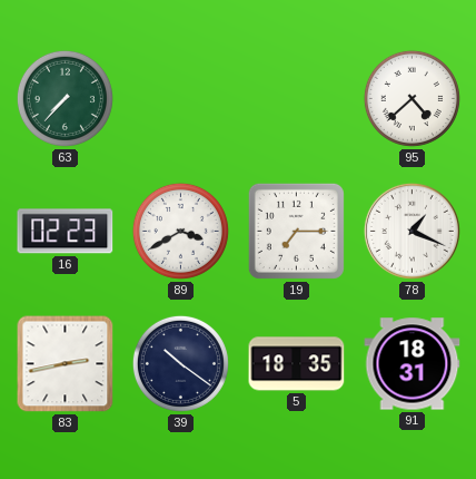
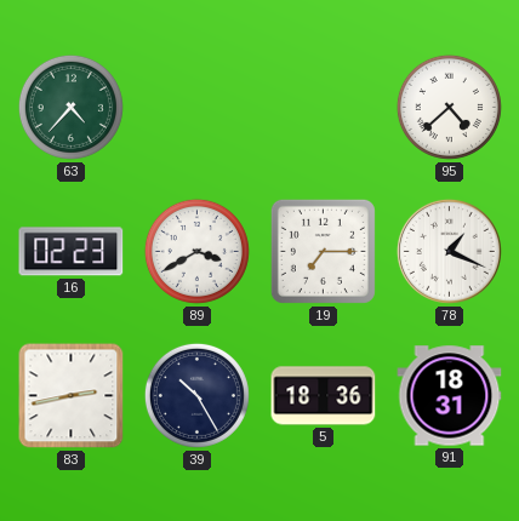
63: 7:37 -> 4:37
39: 10:21 -> 10:25
5: 18:35 -> 18:36
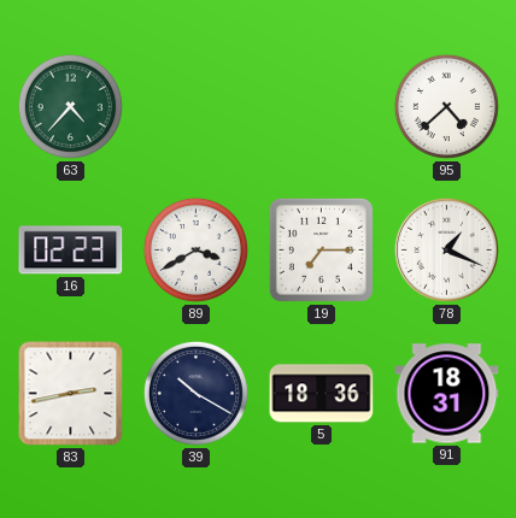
39: 10:25 -> 10:20
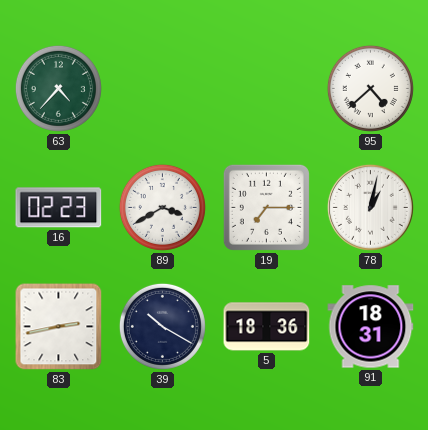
78: 1:19 -> 1:02
